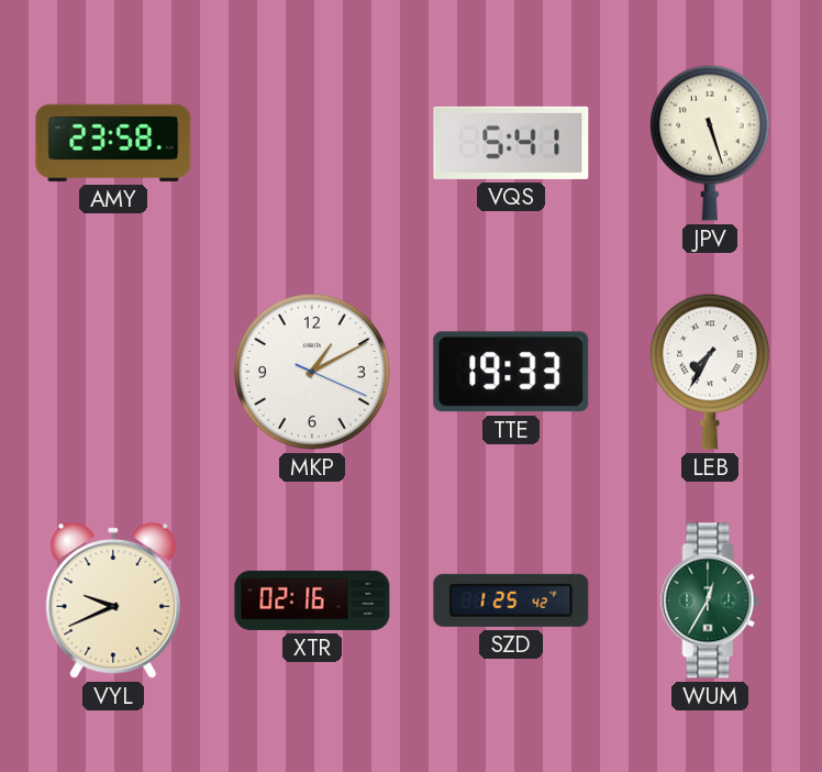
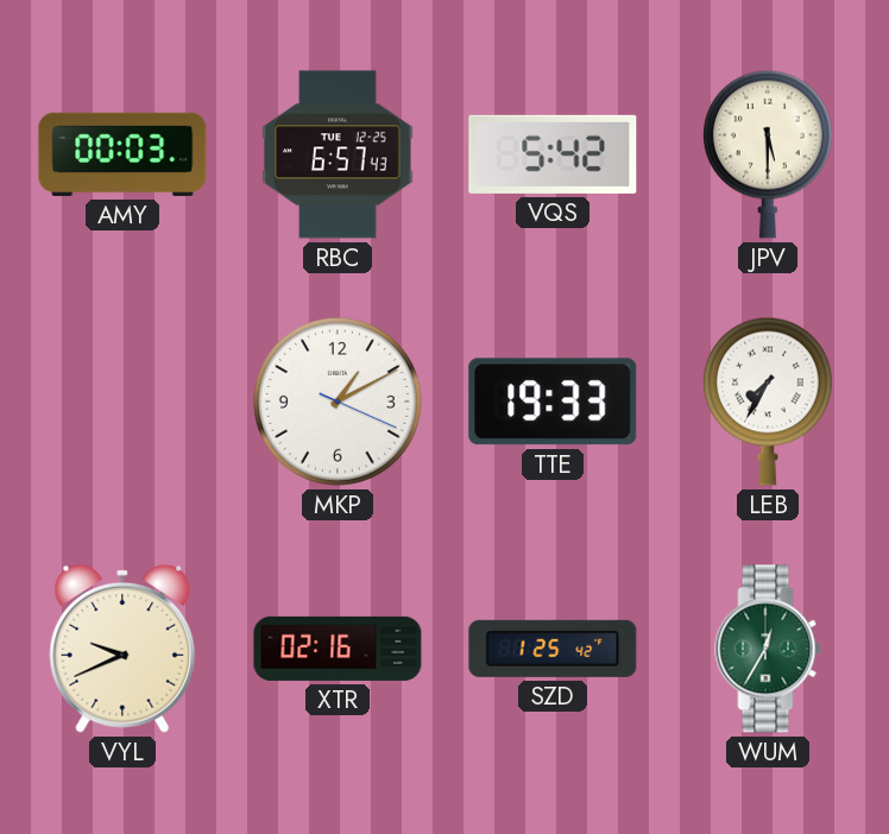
AMY: 23:58 -> 00:03
RBC: none -> 6:57
VQS: 5:41 -> 5:42
JPV: 5:27 -> 5:30
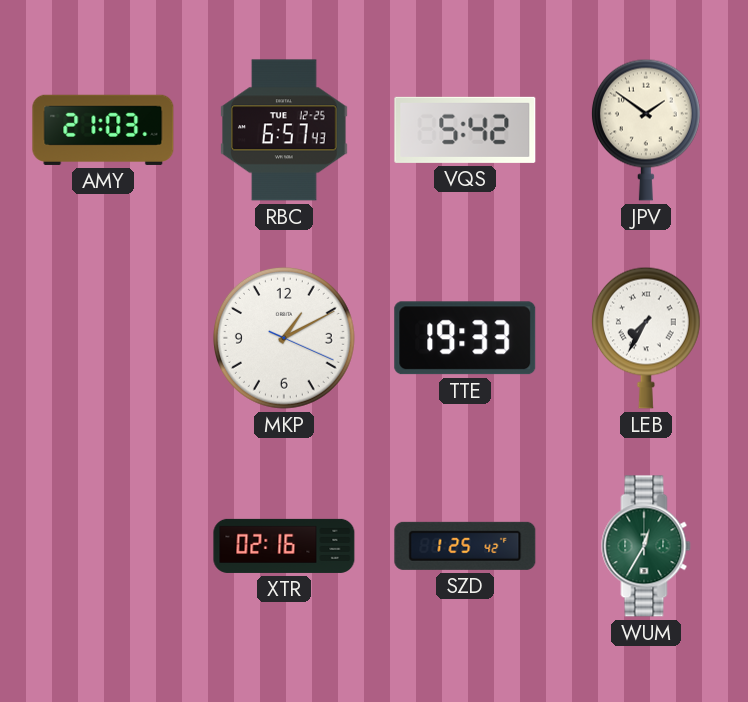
AMY: 00:03 -> 21:03
JPV: 5:30 -> 1:51
VYL: 9:41 -> none
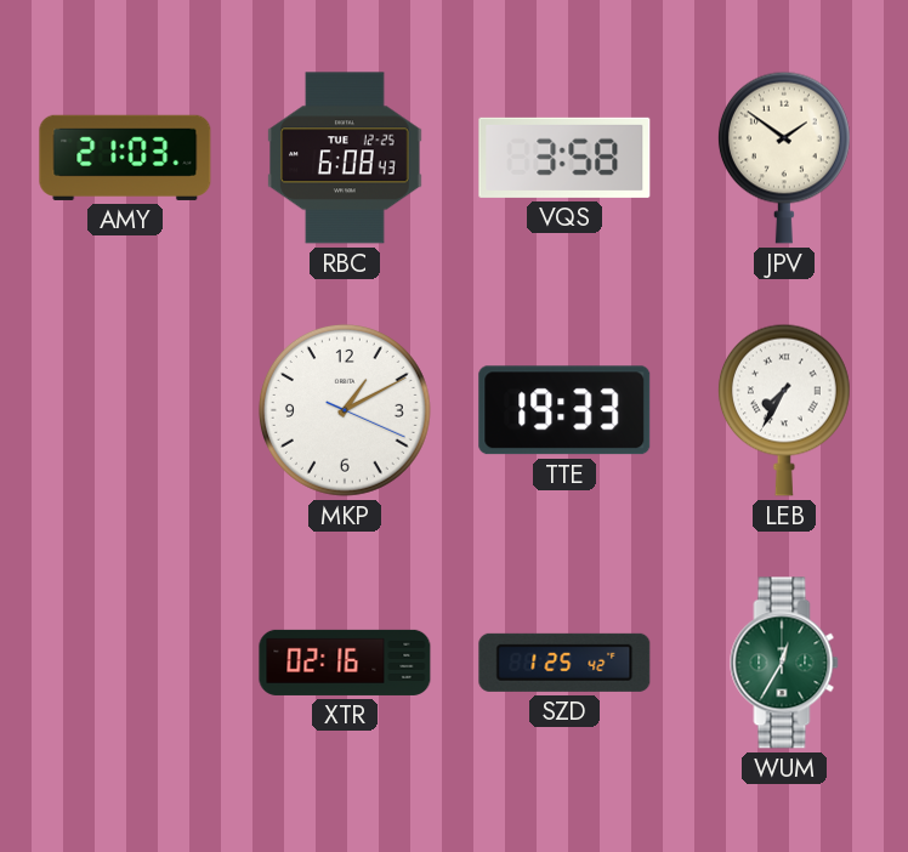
RBC: 6:57 -> 6:08
VQS: 5:42 -> 3:58
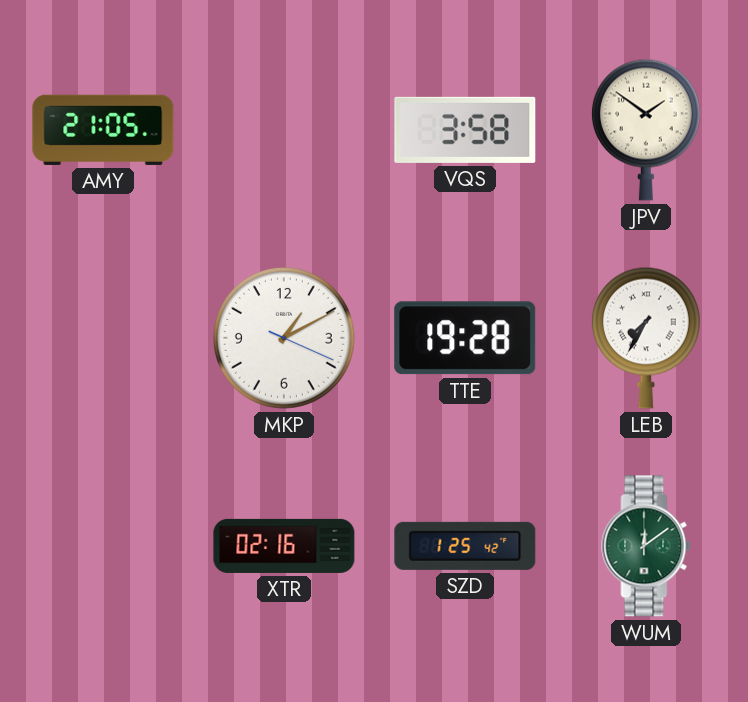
AMY: 21:03 -> 21:05
RBC: 6:08 -> none
TTE: 19:33 -> 19:28
WUM: 12:35 -> 12:09
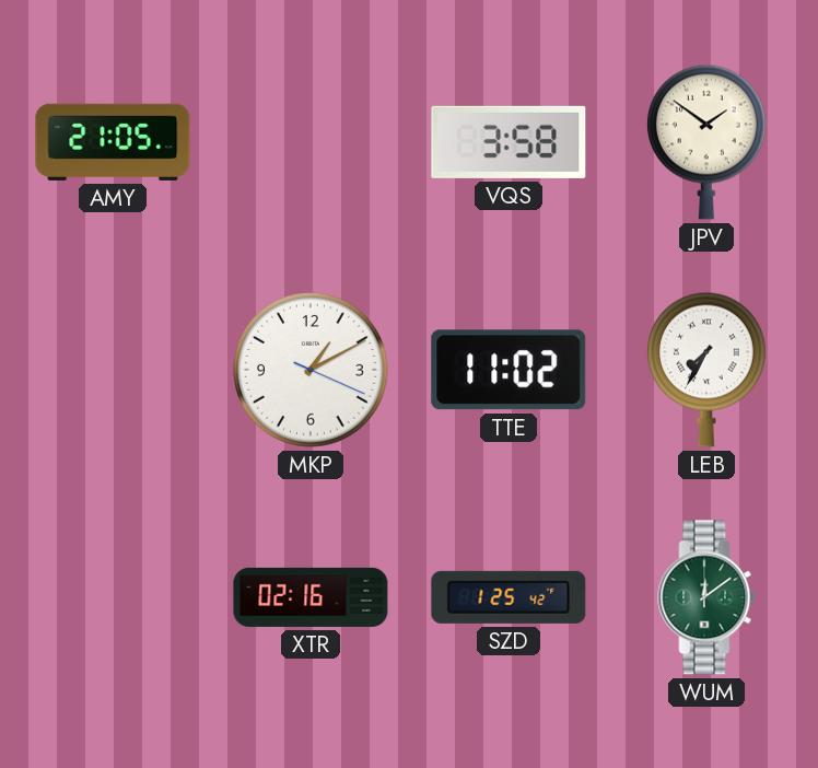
TTE: 19:28 -> 11:02
